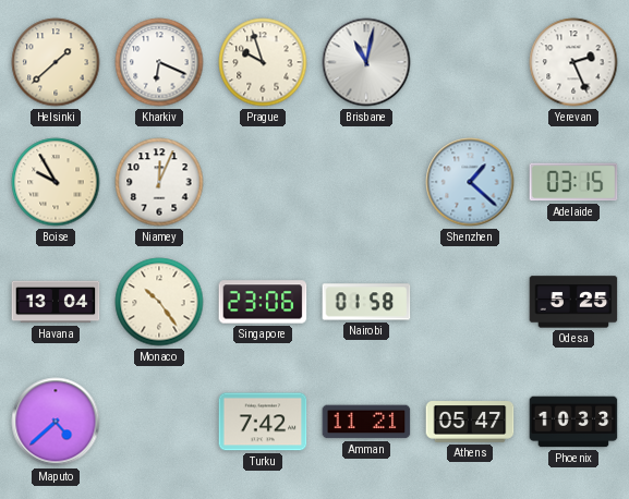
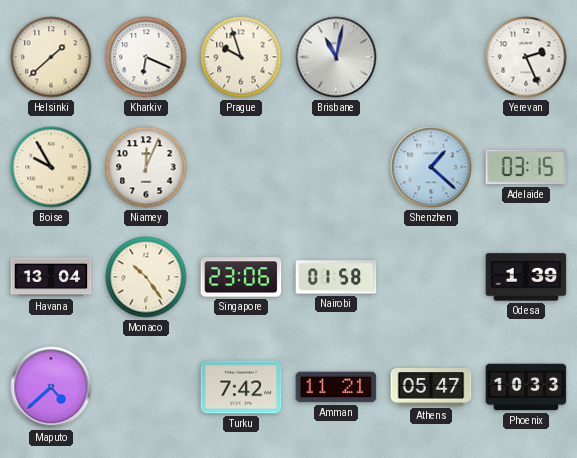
Odesa: 5:25 -> 1:39
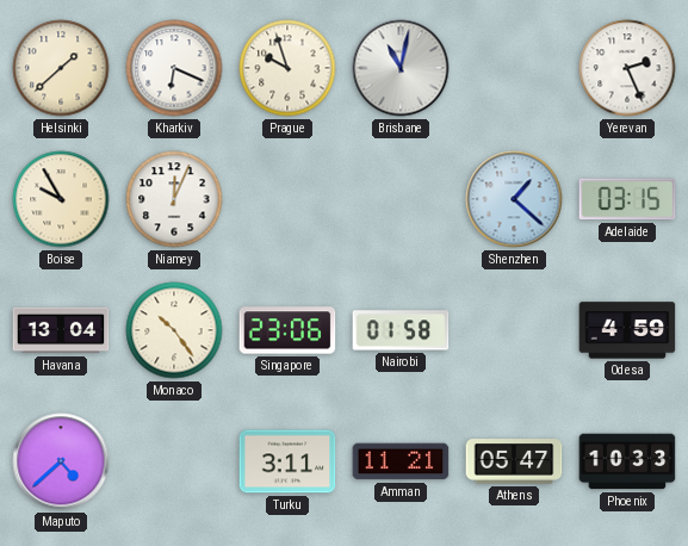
Odesa: 1:39 -> 4:59
Turku: 7:42 -> 3:11
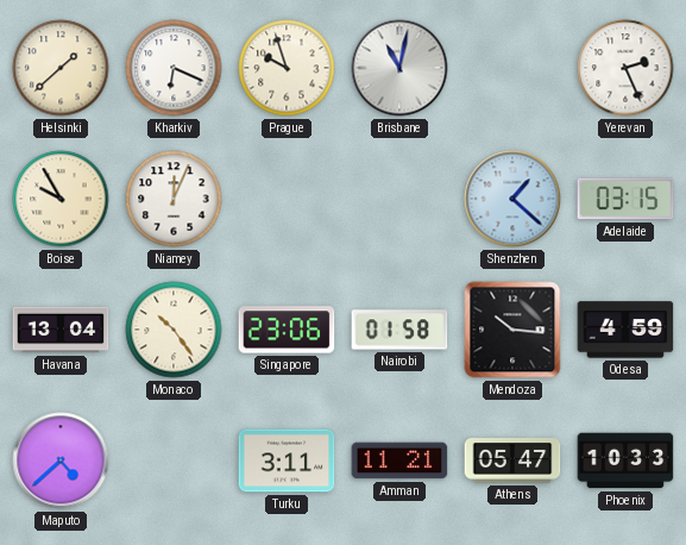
Mendoza: none -> 10:16
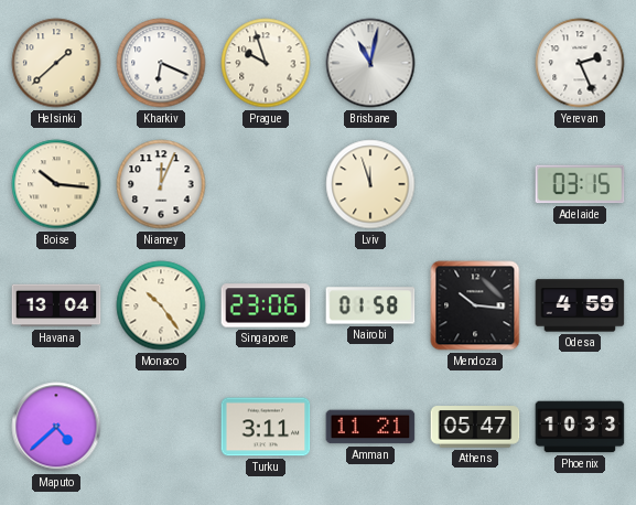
Boise: 9:55 -> 10:16
Lviv: none -> 11:57
Shenzhen: 1:22 -> none
